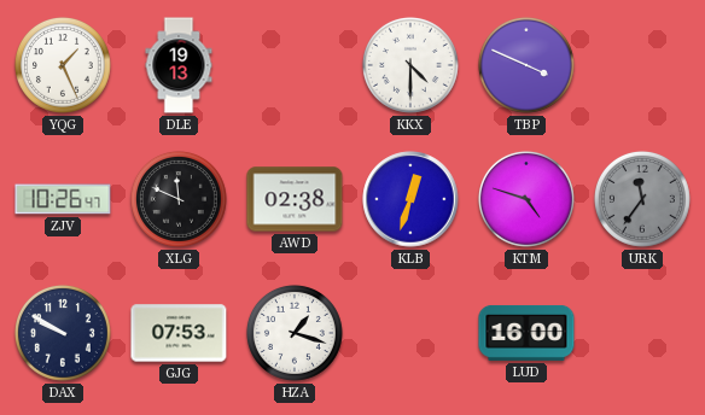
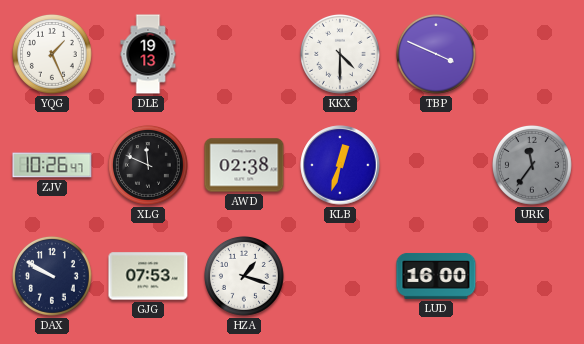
KTM: 4:48 -> none
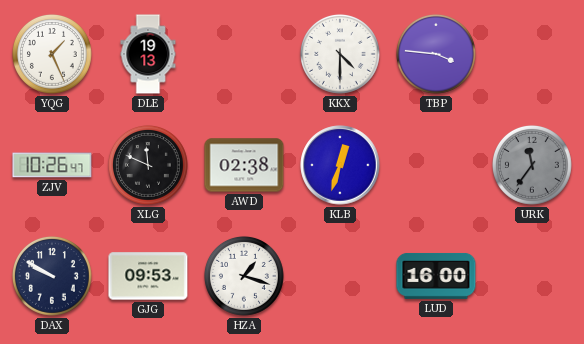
TBP: 3:49 -> 3:46
GJG: 07:53 -> 09:53
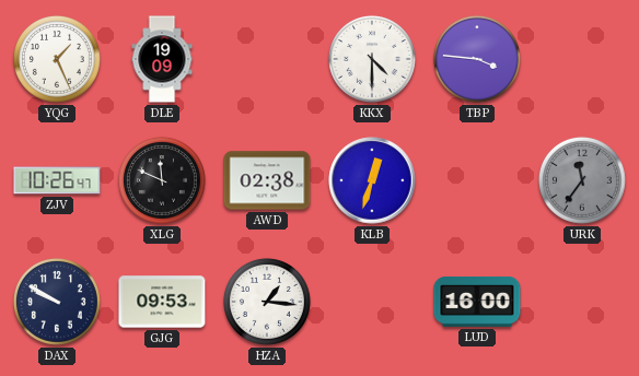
DLE: 19:13 -> 19:09
HZA: 1:18 -> 1:16
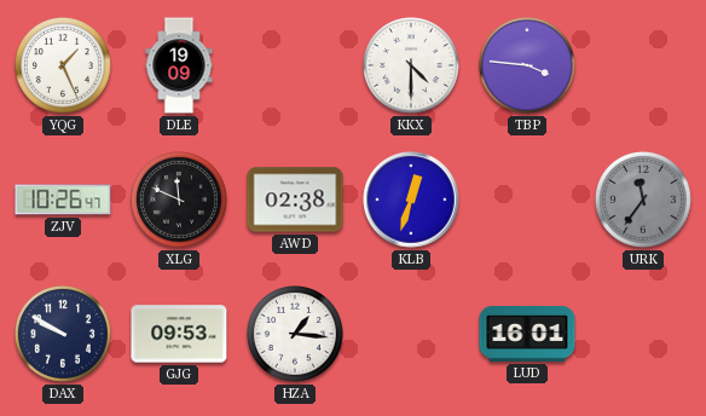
LUD: 16:00 -> 16:01
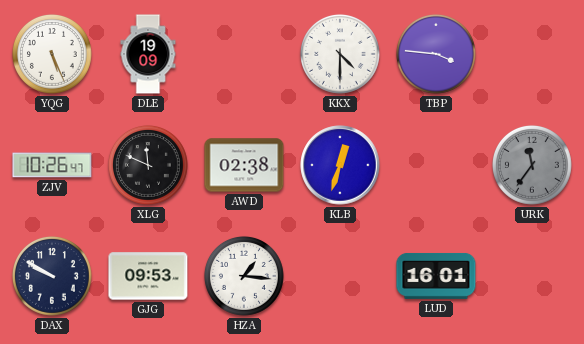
YQG: 1:26 -> 5:26
